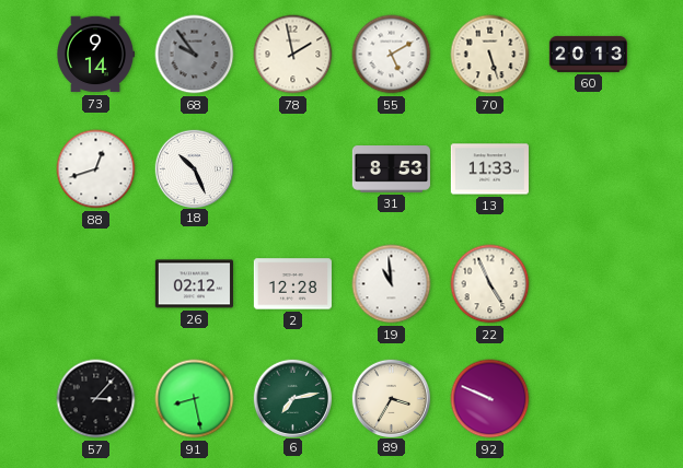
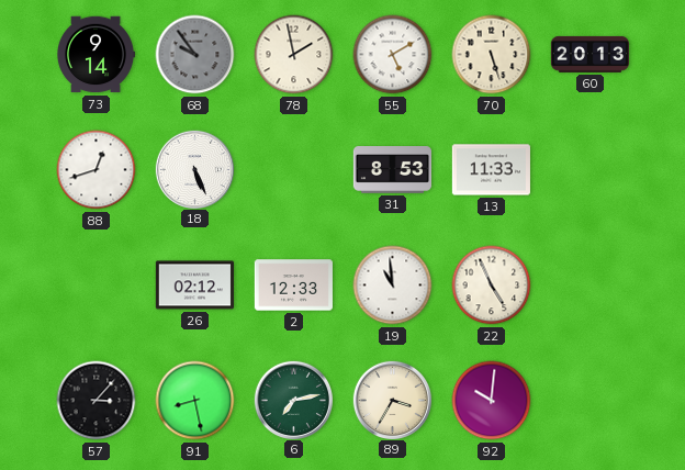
18: 10:26 -> 5:26
2: 12:28 -> 12:33
92: 9:49 -> 10:01
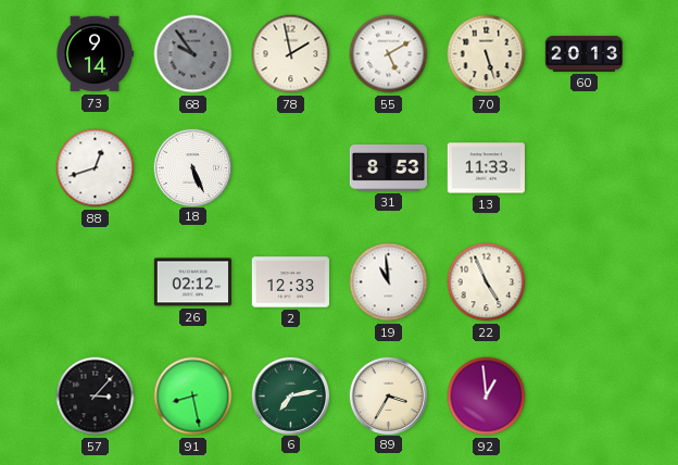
92: 10:01 -> 12:59
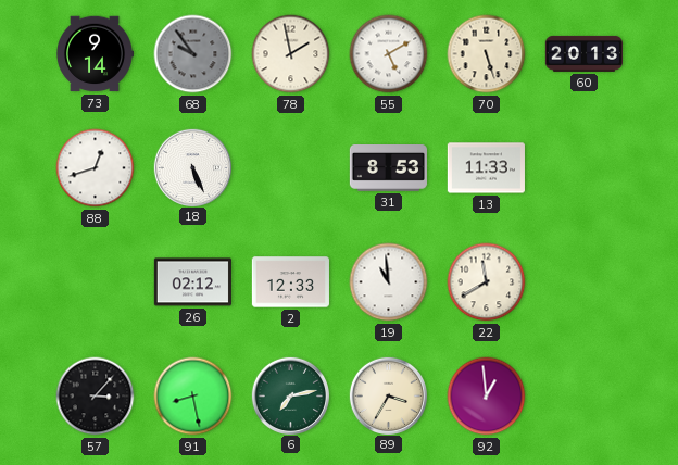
22: 4:56 -> 11:40
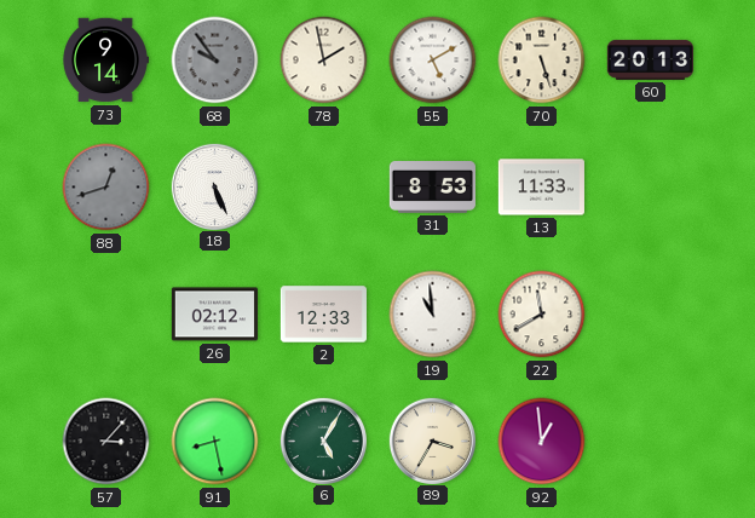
88 dial: white -> grey
6: 7:13 -> 5:05
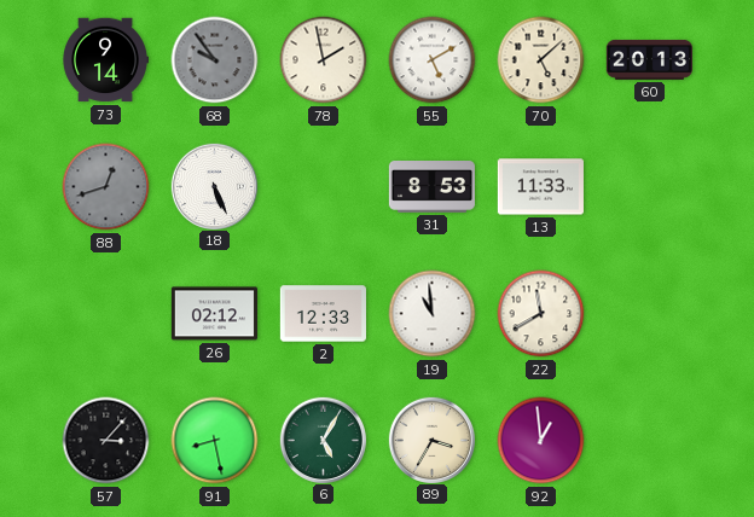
70: 5:27 -> 5:08
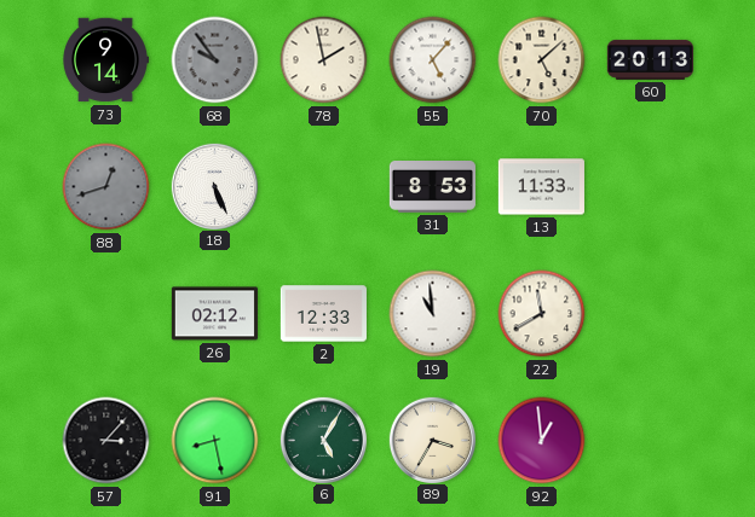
55: 5:10 -> 5:07
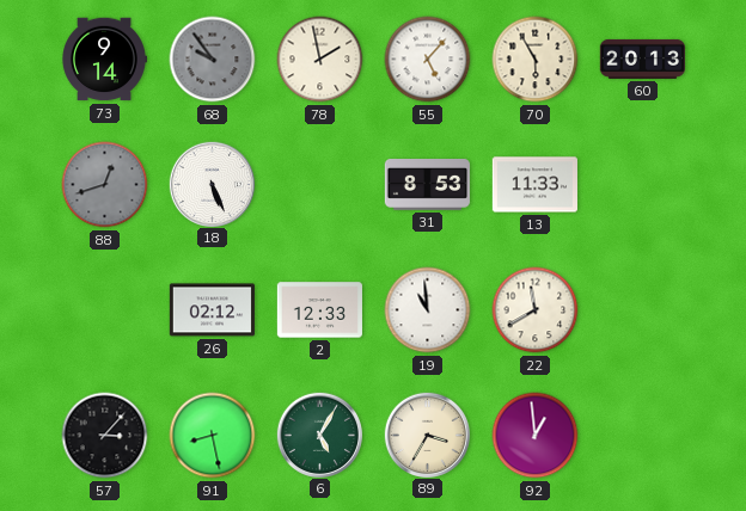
70: 5:08 -> 5:55
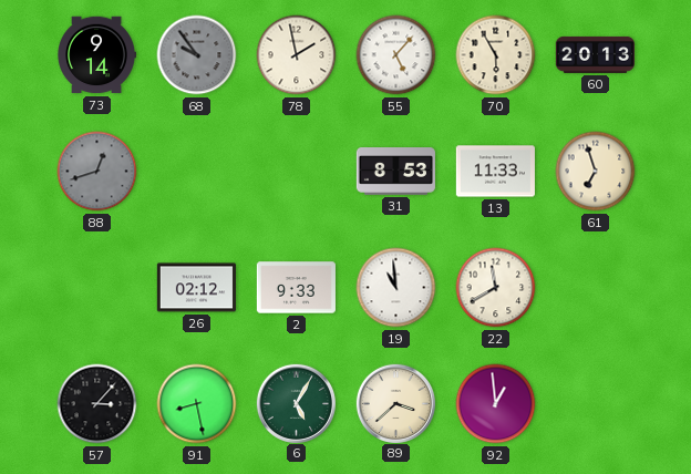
18: 5:26 -> none
61: none -> 6:57
2: 12:33 -> 9:33
89: 3:35 -> 3:38
